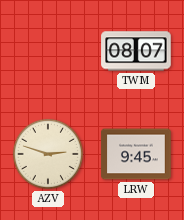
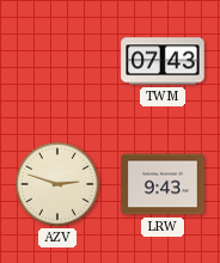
TWM: 08:07 -> 07:43
LRW: 9:45 -> 9:43
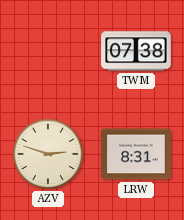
TWM: 07:43 -> 07:38
LRW: 9:43 -> 8:31
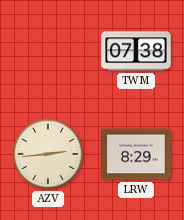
AZV: 2:48 -> 2:44
LRW: 8:31 -> 8:29
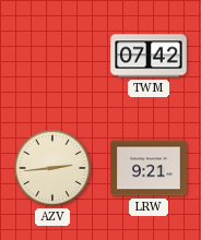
TWM: 07:38 -> 07:42
LRW: 8:29 -> 9:21
